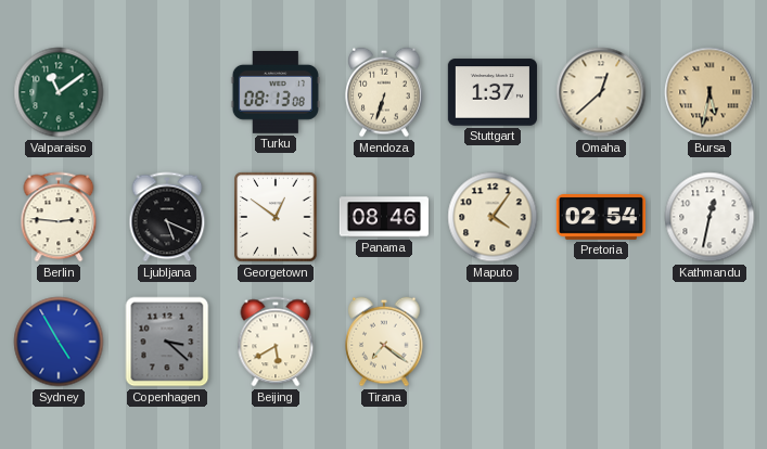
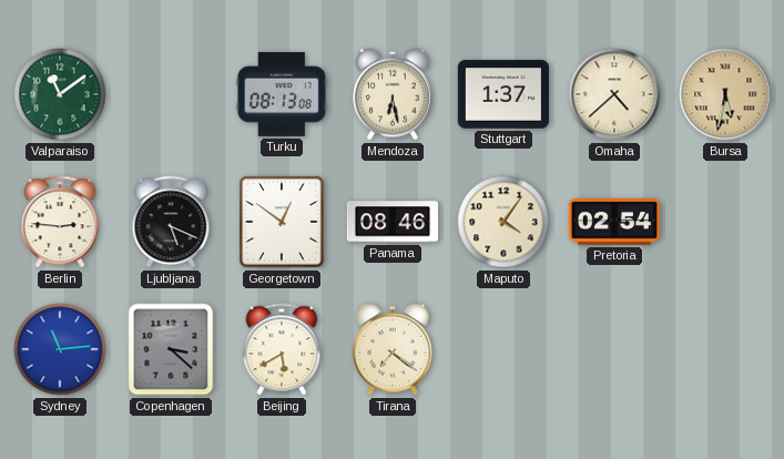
Mendoza: 6:33 -> 6:28
Omaha: 12:38 -> 4:38
Kathmandu: 12:32 -> none
Sydney: 4:55 -> 11:14
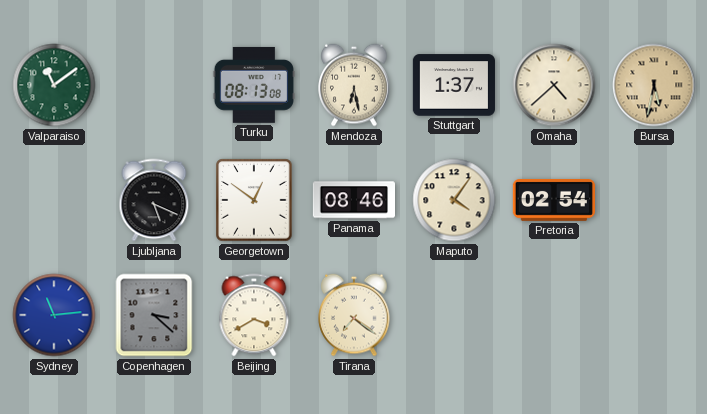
Berlin: 2:46 -> none
Beijing: 5:40 -> 3:40
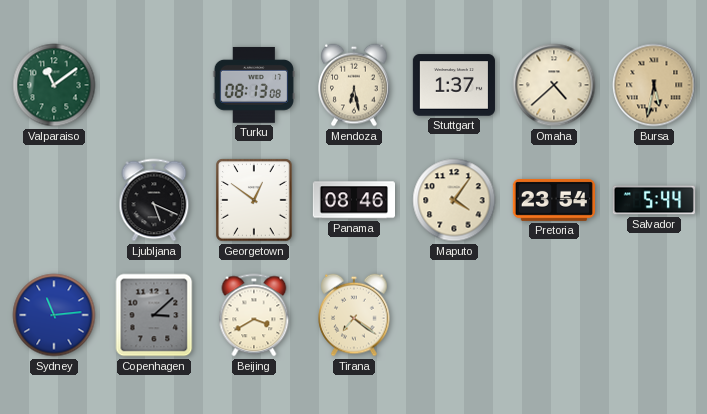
Pretoria: 02:54 -> 23:54
Salvador: none -> 5:44
Copenhagen: 3:22 -> 3:08
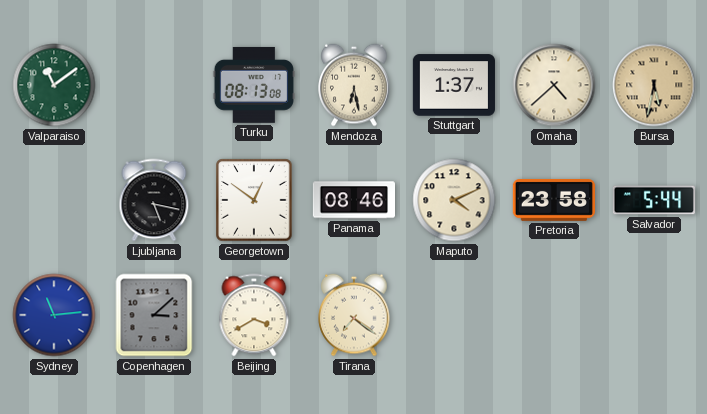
Ljubljana: 5:19 -> 5:17
Maputo: 4:06 -> 4:11
Pretoria: 23:54 -> 23:58
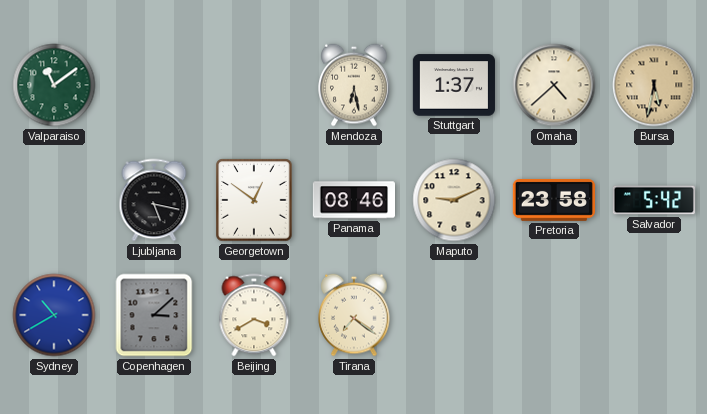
Turku: 08:13 -> none
Maputo: 4:11 -> 9:11
Salvador: 5:44 -> 5:42
Sydney: 11:14 -> 10:40
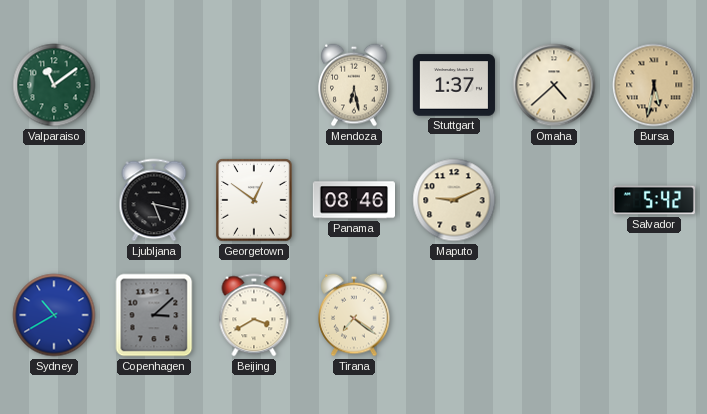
Pretoria: 23:58 -> none
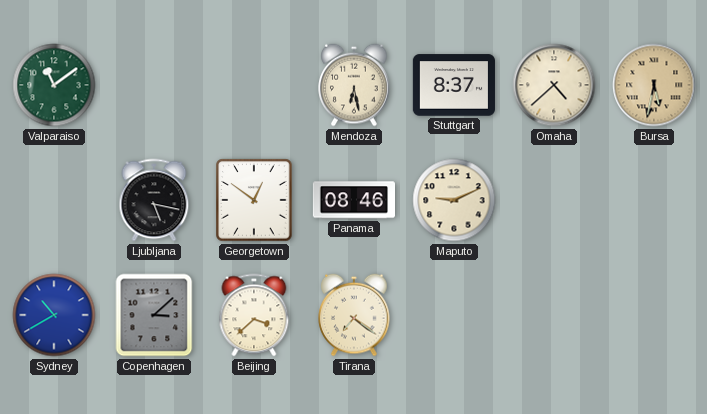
Stuttgart: 1:37 -> 8:37
Salvador: 5:42 -> none
Beijing: 3:40 -> 3:38
